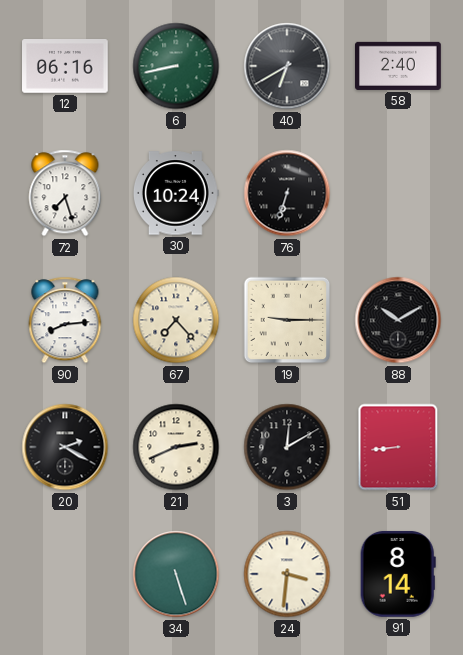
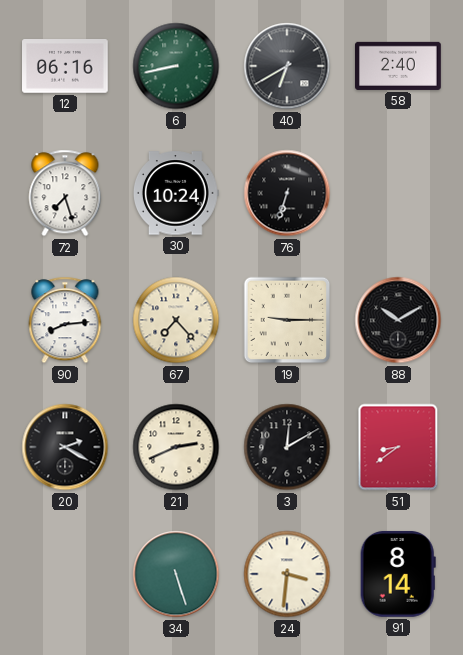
51: 8:44 -> 8:39
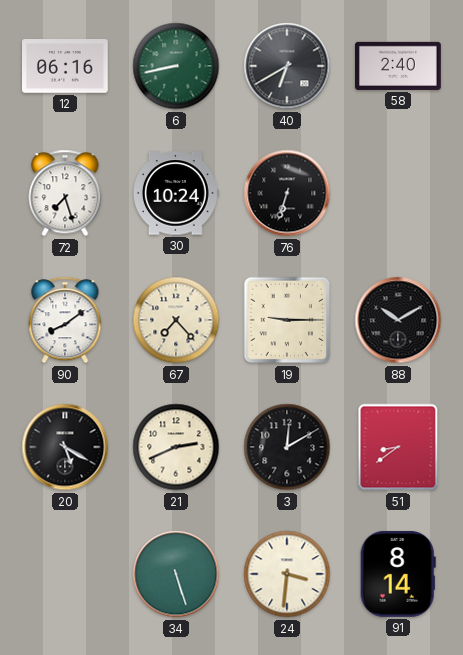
90: 8:14 -> 8:09
20: 2:20 -> 5:20
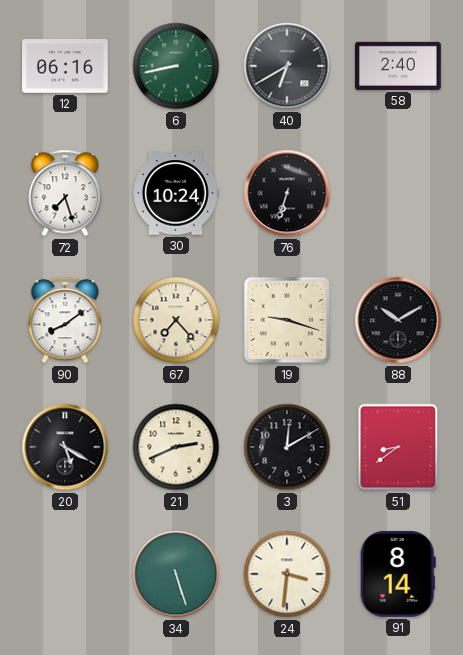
19: 9:15 -> 9:18
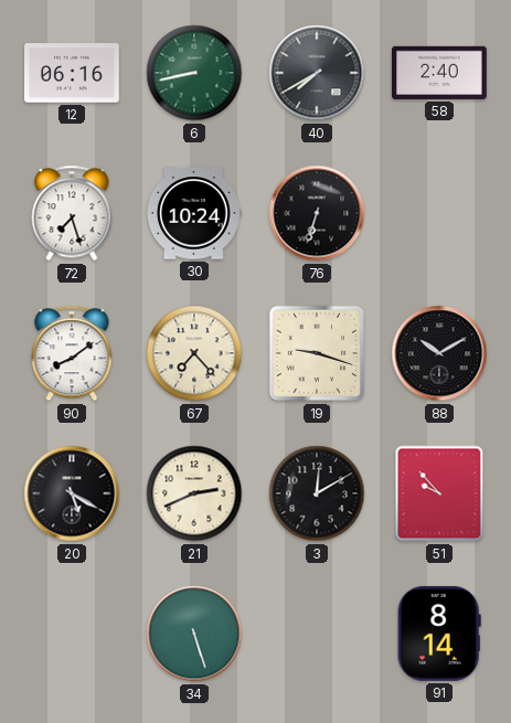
40: 6:40 -> 7:40
51: 8:39 -> 9:53
24: 3:31 -> none
